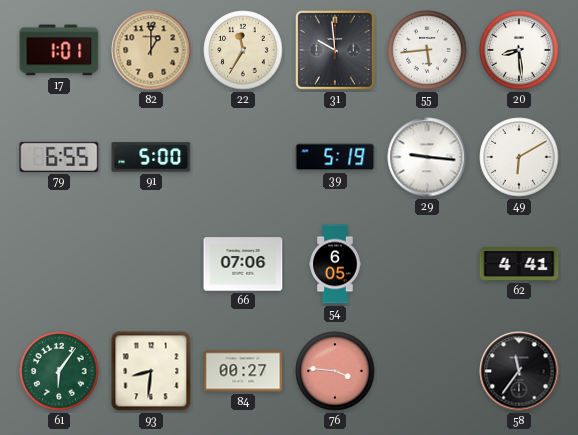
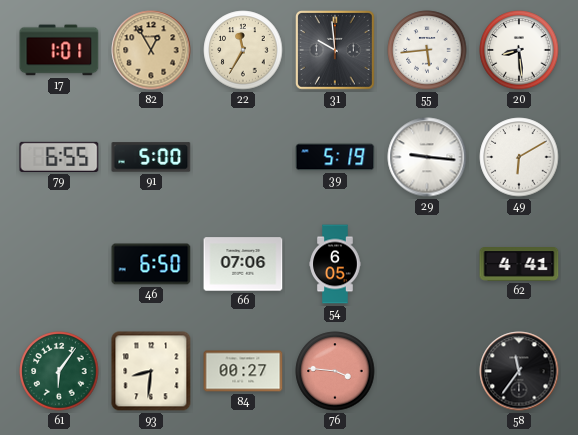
82: 1:00 -> 12:55
46: none -> 6:50
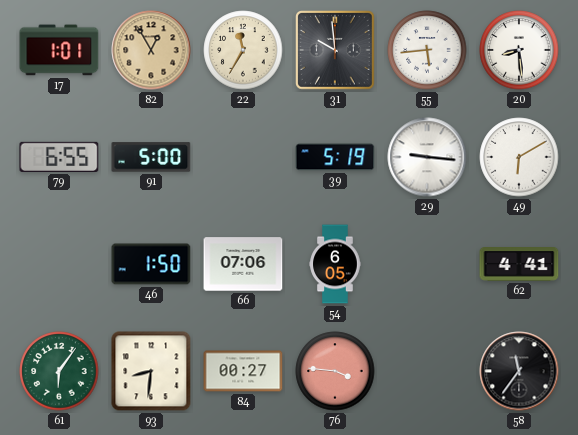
46: 6:50 -> 1:50
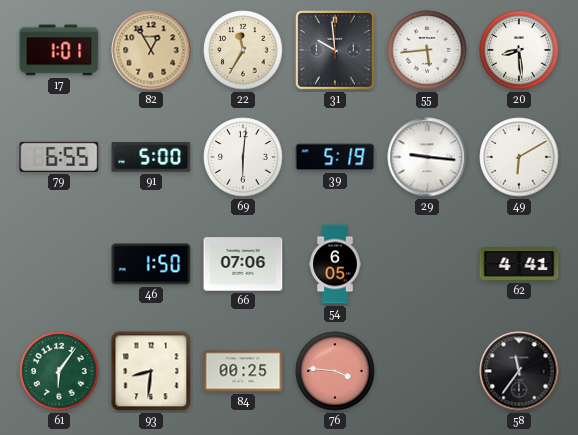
69: none -> 6:01
84: 00:27 -> 00:25
